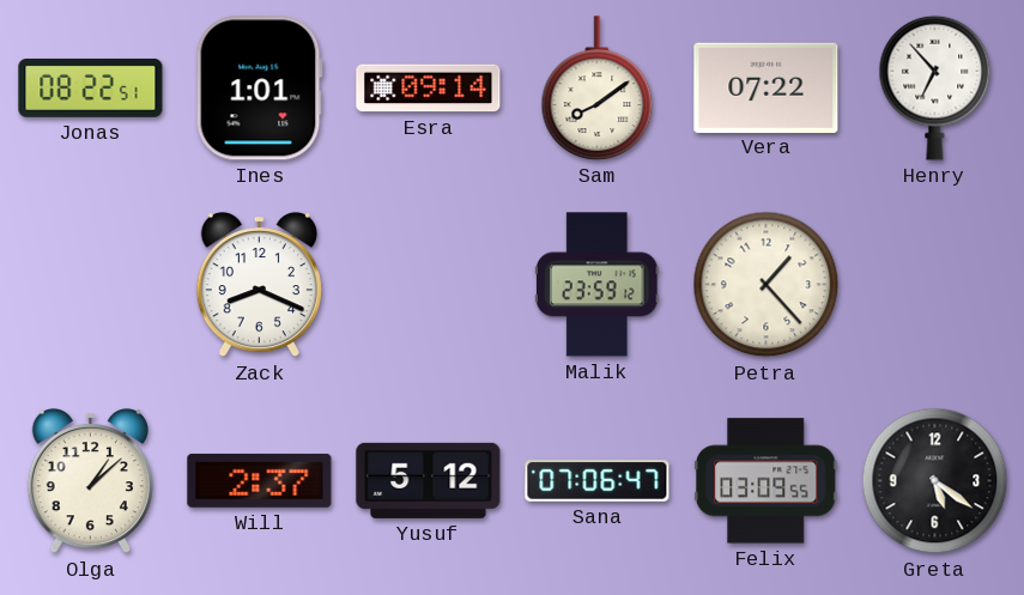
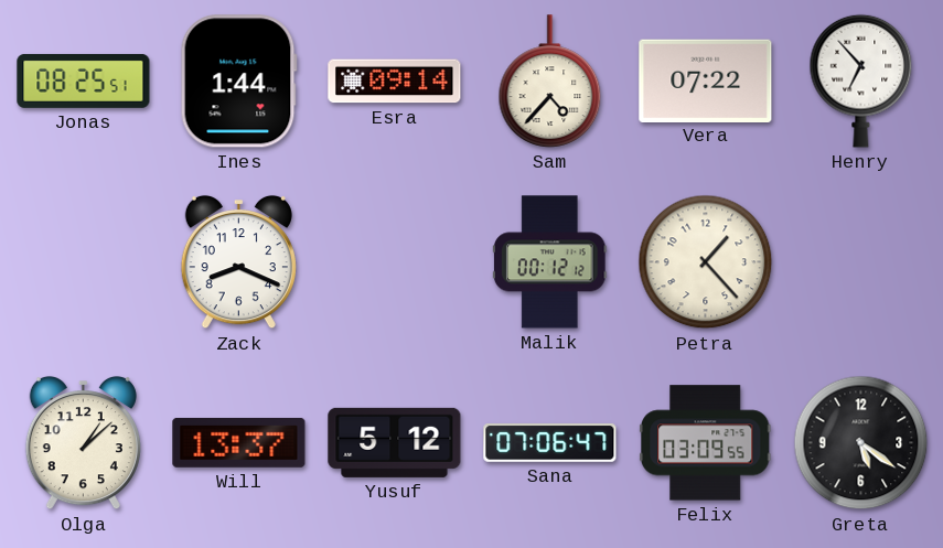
Jonas: 08:22 -> 08:25
Ines: 1:01 -> 1:44
Sam: 8:09 -> 4:37
Malik: 23:59 -> 00:12
Will: 2:37 -> 13:37
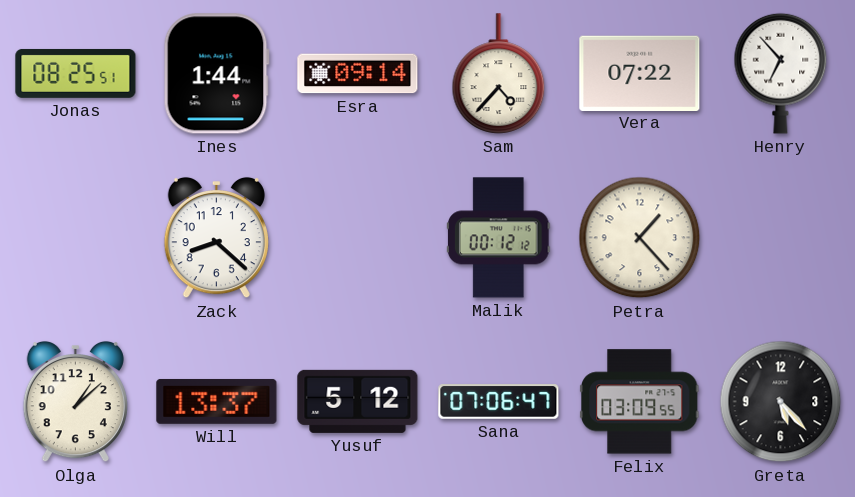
Zack: 8:19 -> 8:22
Greta: 5:21 -> 5:23
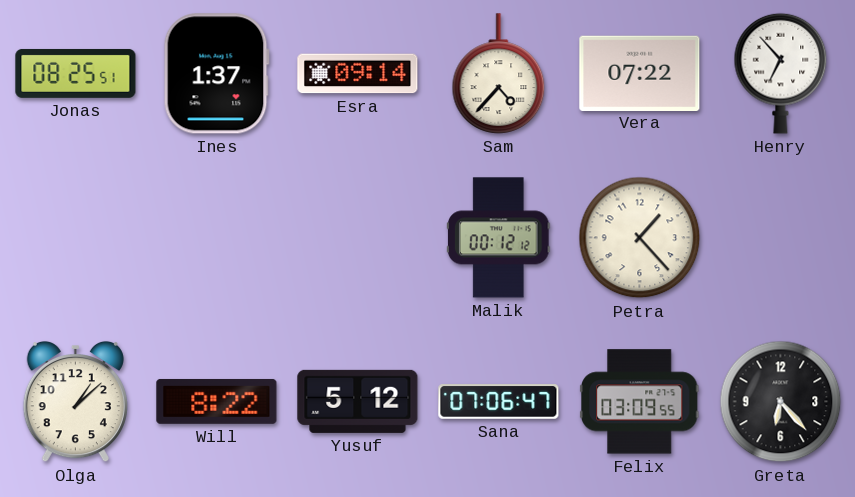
Ines: 1:44 -> 1:37
Zack: 8:22 -> none
Will: 13:37 -> 8:22
Greta: 5:23 -> 6:23
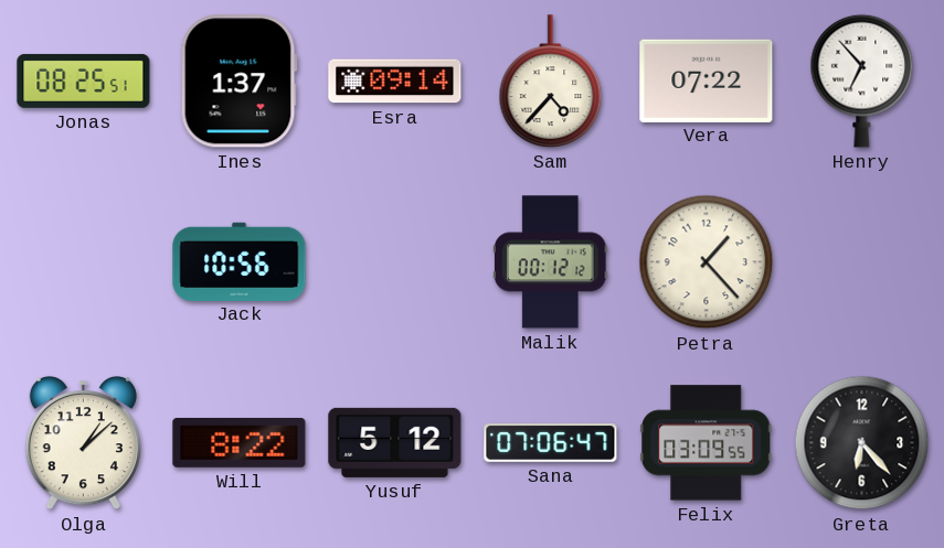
Jack: none -> 10:56
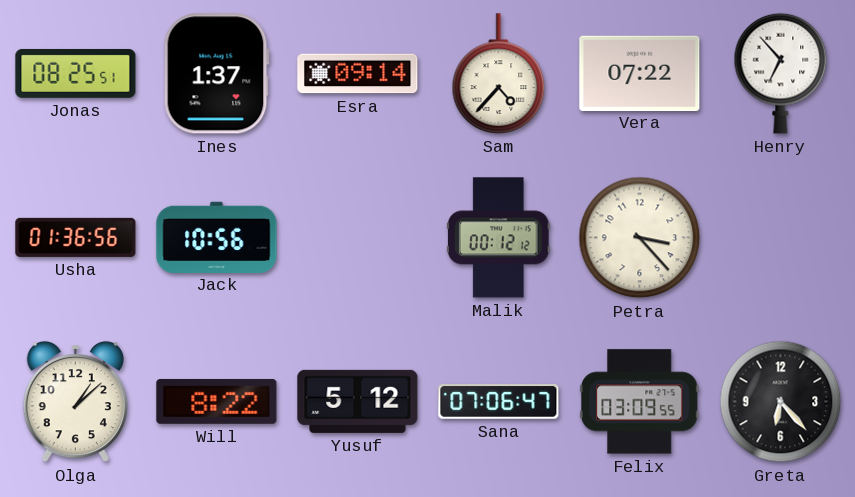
Usha: none -> 01:36
Petra: 1:23 -> 3:23
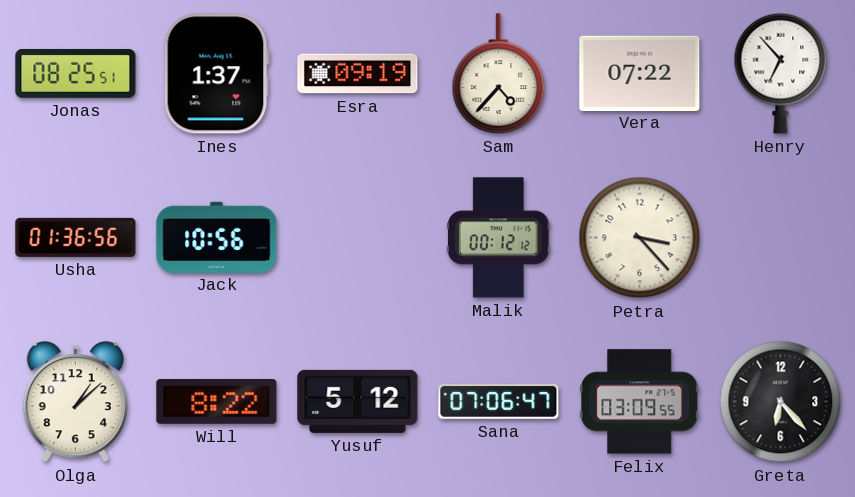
Esra: 09:14 -> 09:19
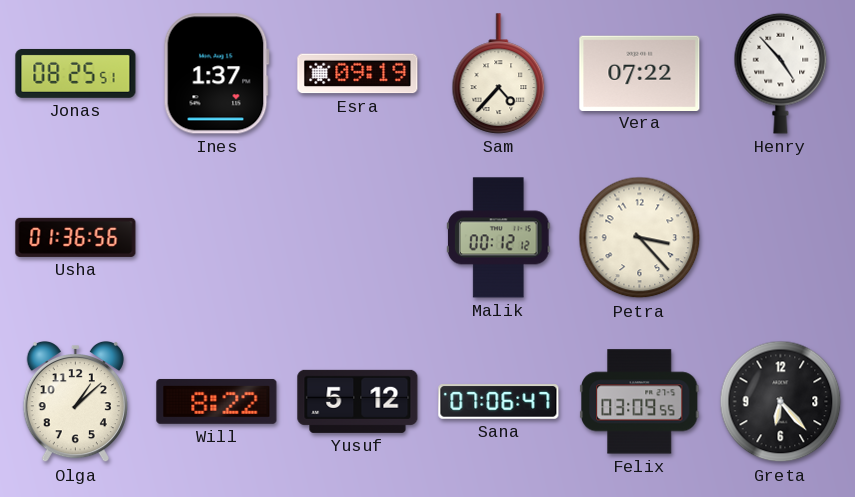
Henry: 6:53 -> 4:53
Jack: 10:56 -> none
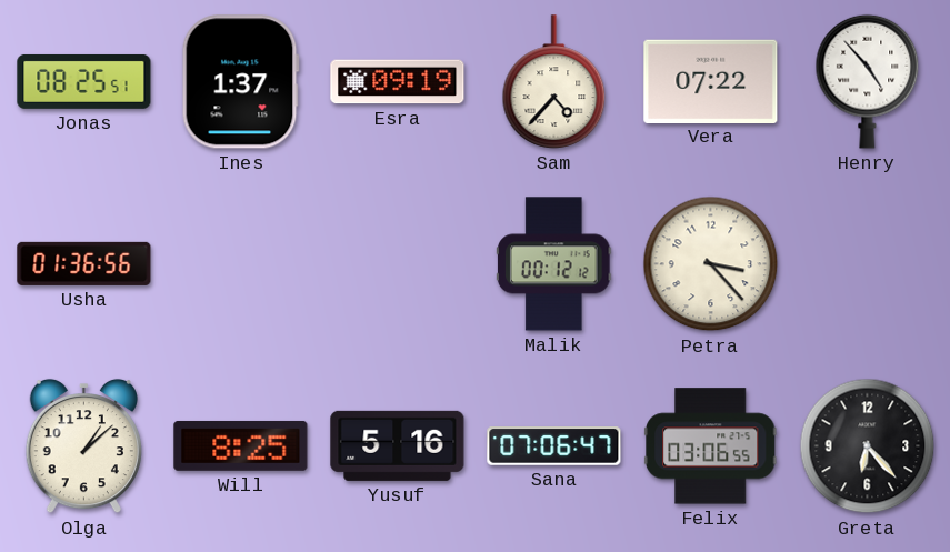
Will: 8:22 -> 8:25
Yusuf: 5:12 -> 5:16
Felix: 03:09 -> 03:06
